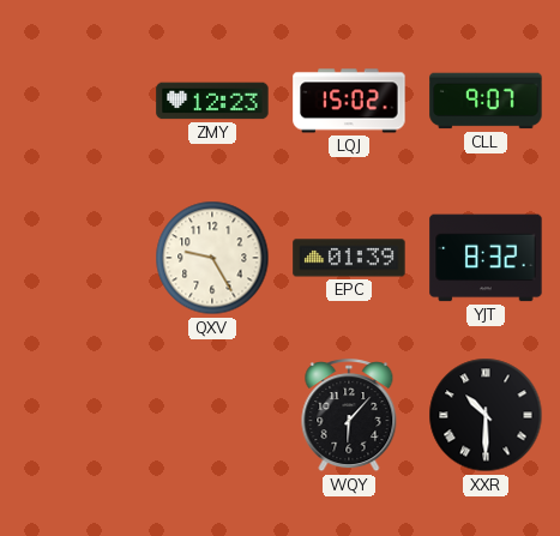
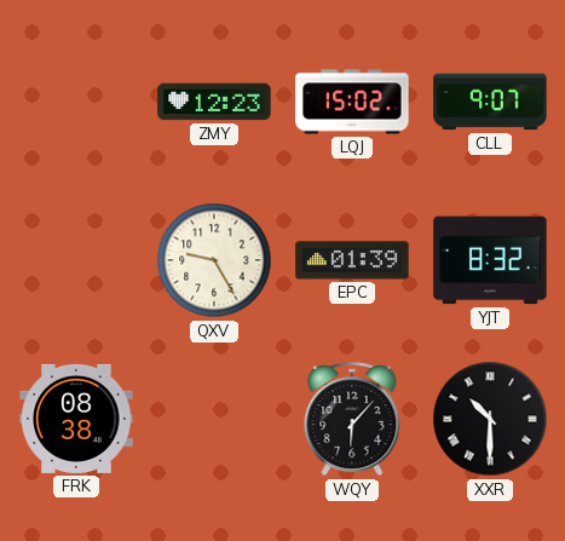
FRK: none -> 08:38
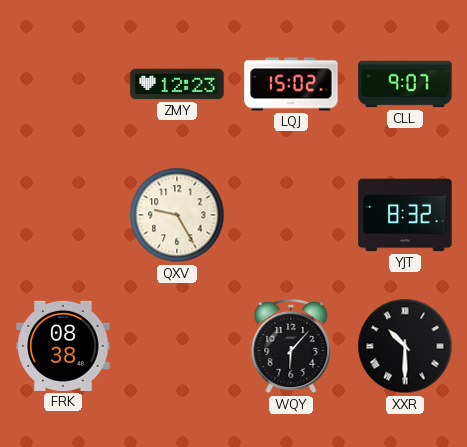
EPC: 01:39 -> none
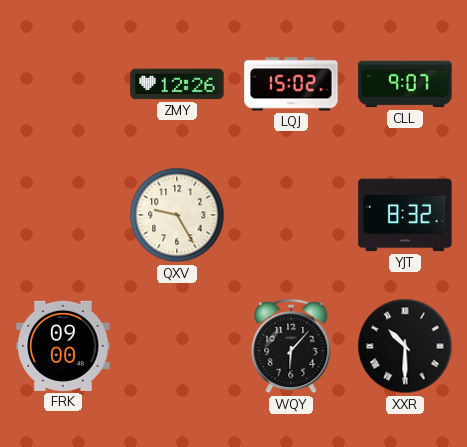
ZMY: 12:23 -> 12:26
FRK: 08:38 -> 09:00
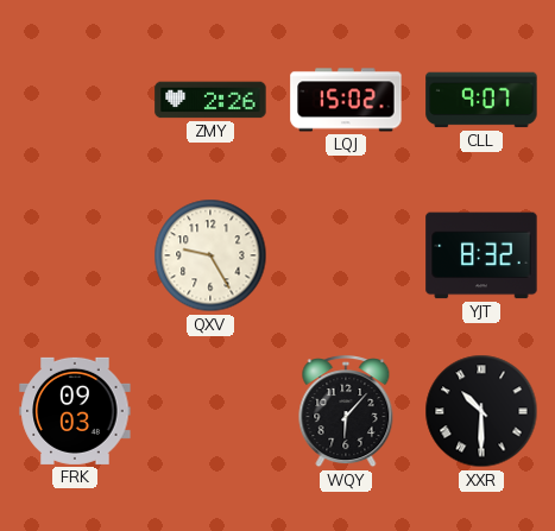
ZMY: 12:26 -> 2:26
FRK: 09:00 -> 09:03
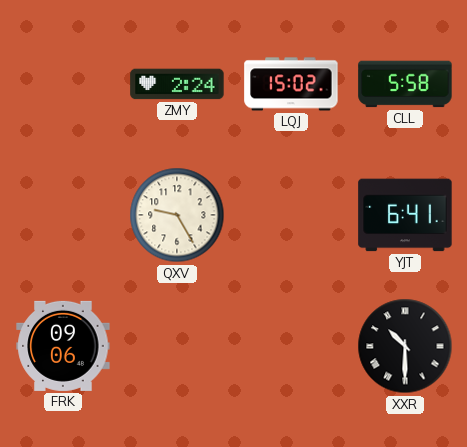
ZMY: 2:26 -> 2:24
CLL: 9:07 -> 5:58
YJT: 8:32 -> 6:41
FRK: 09:03 -> 09:06
WQY: 6:07 -> none
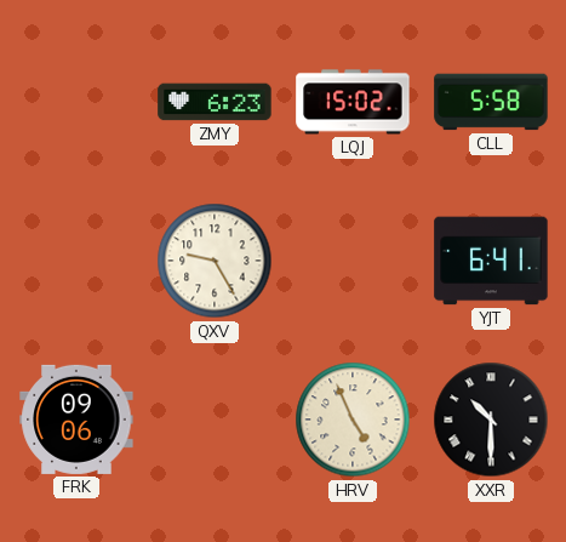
ZMY: 2:24 -> 6:23
HRV: none -> 4:56
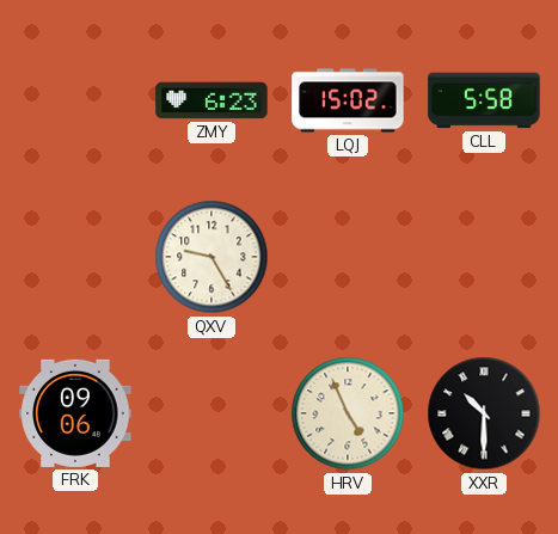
YJT: 6:41 -> none
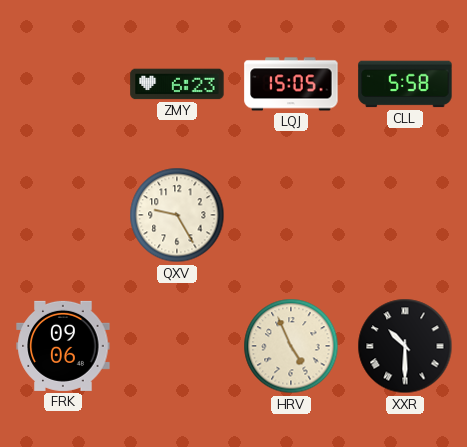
LQJ: 15:02 -> 15:05
